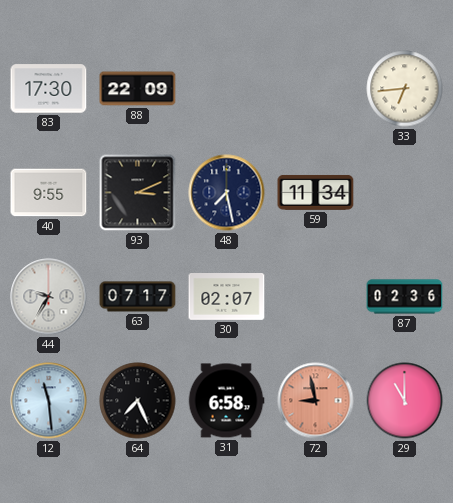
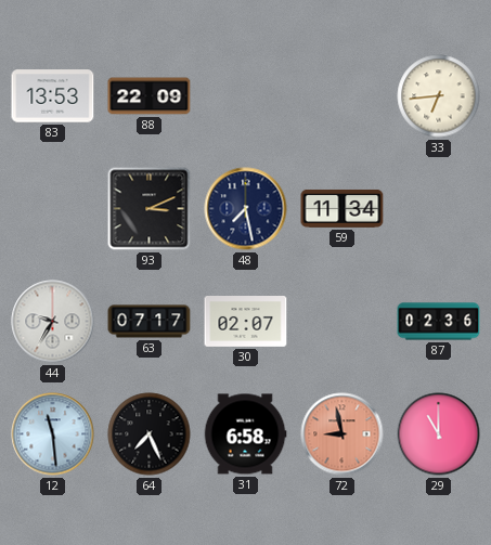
83: 17:30 -> 13:53
40: 9:55 -> none
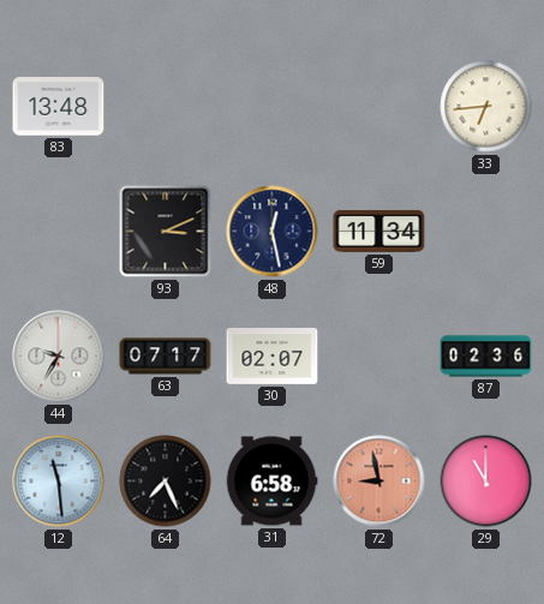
83: 13:53 -> 13:48
88: 22:09 -> none
48: 7:28 -> 12:28
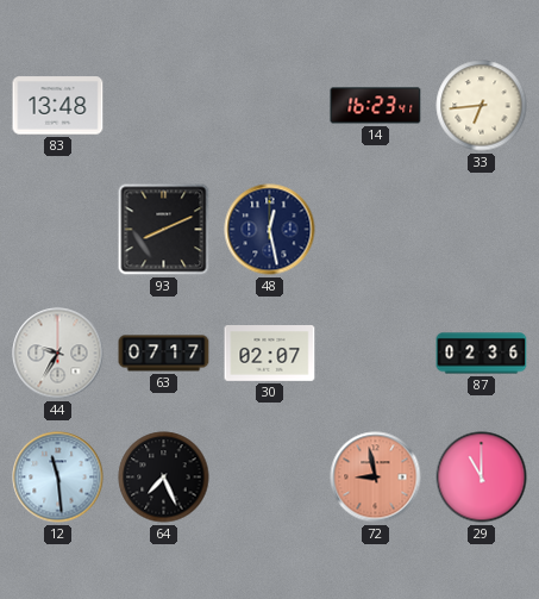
14: none -> 16:23
93: 3:11 -> 8:11
59: 11:34 -> none
31: 6:58 -> none
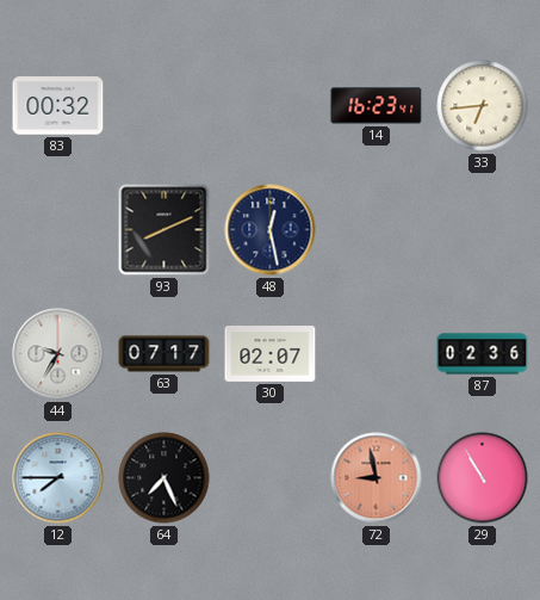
83: 13:48 -> 00:32
12: 11:29 -> 7:45
29: 11:00 -> 10:55
